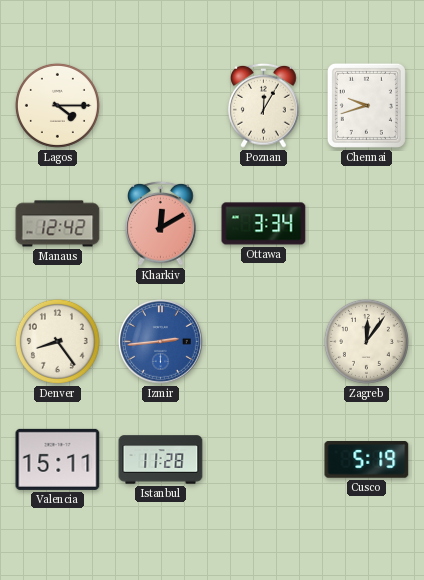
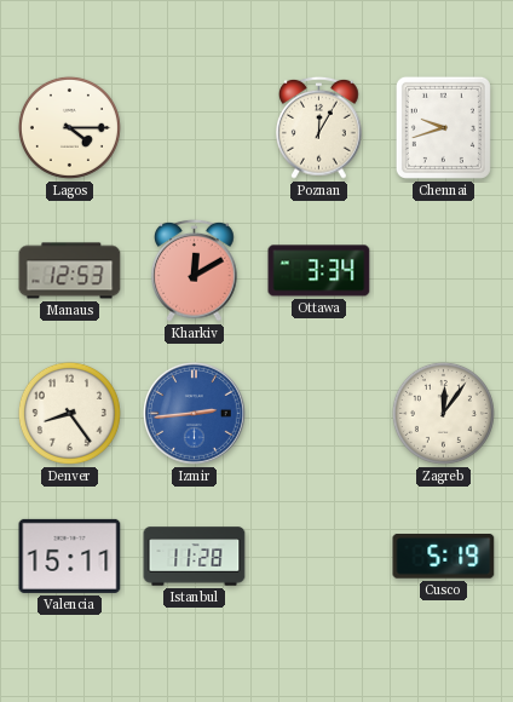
Manaus: 12:42 -> 12:53
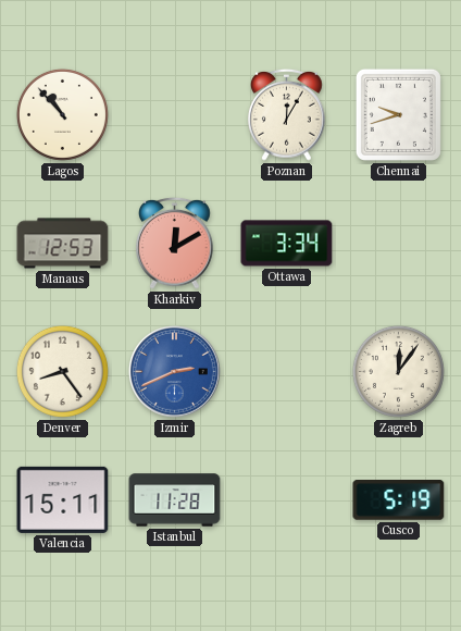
Lagos: 4:15 -> 10:53
Izmir: 2:44 -> 2:41
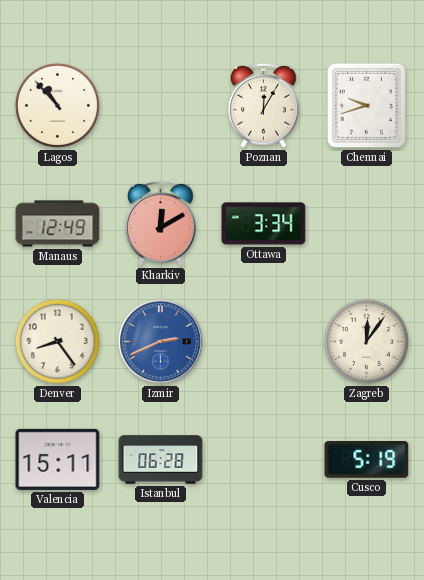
Manaus: 12:53 -> 12:49
Istanbul: 11:28 -> 06:28
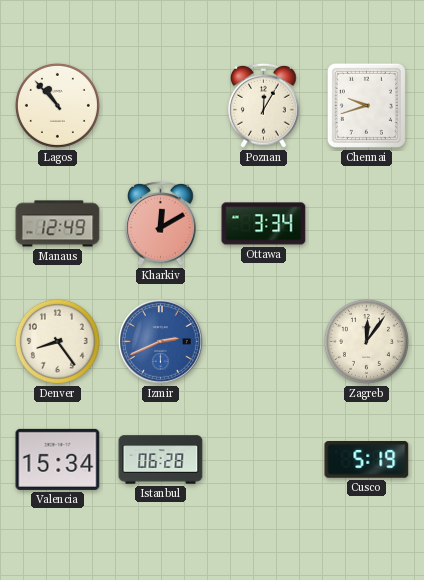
Valencia: 15:11 -> 15:34
